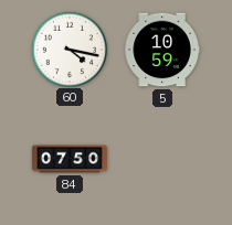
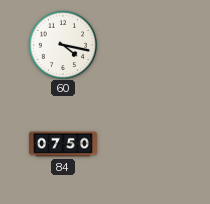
5: 10:59 -> none
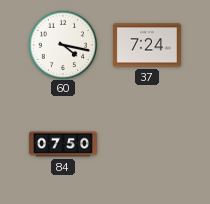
37: none -> 7:24
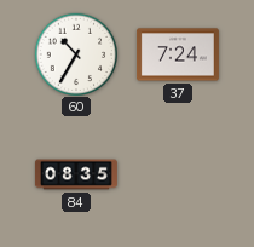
60: 4:17 -> 10:35
84: 07:50 -> 08:35
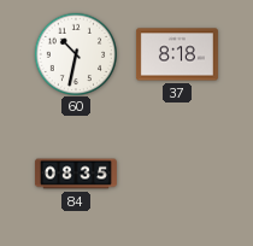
60: 10:35 -> 10:32
37: 7:24 -> 8:18
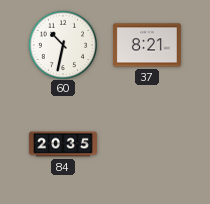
37: 8:18 -> 8:21
84: 08:35 -> 20:35
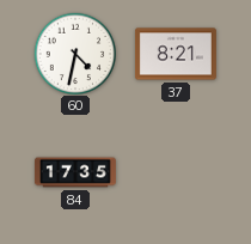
60: 10:32 -> 4:32
84: 20:35 -> 17:35
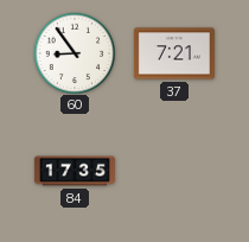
60: 4:32 -> 8:54
37: 8:21 -> 7:21
